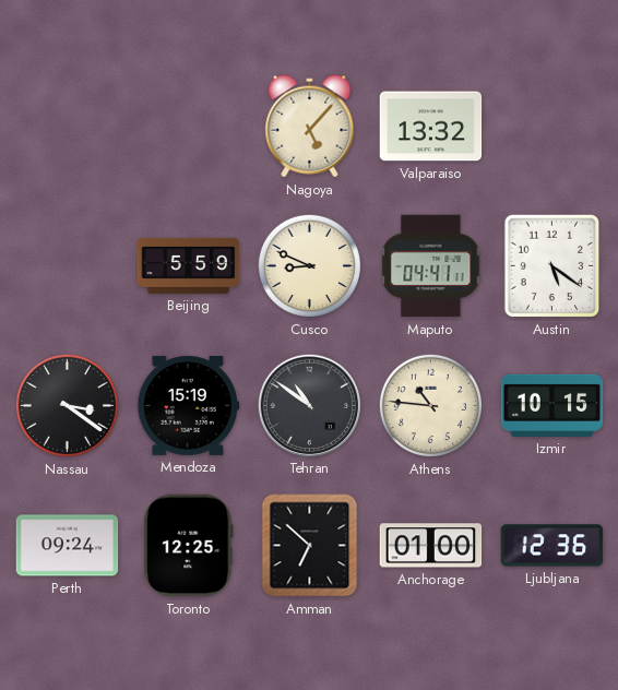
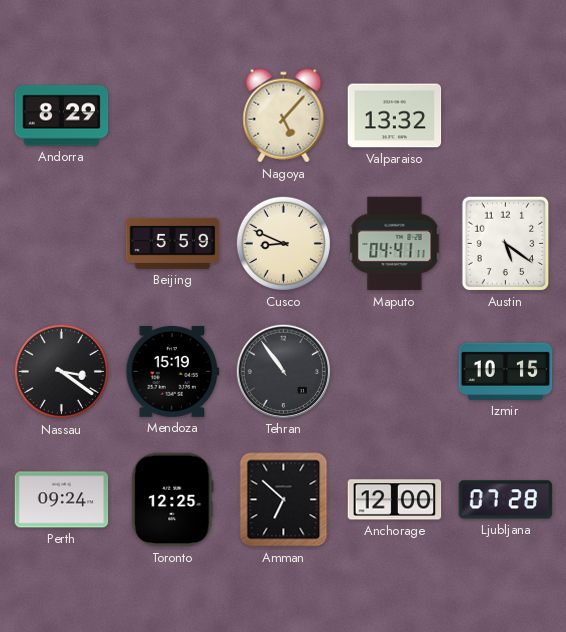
Andorra: none -> 8:29
Tehran: 10:51 -> 10:54
Athens: 10:46 -> none
Anchorage: 01:00 -> 12:00
Ljubljana: 12:36 -> 07:28
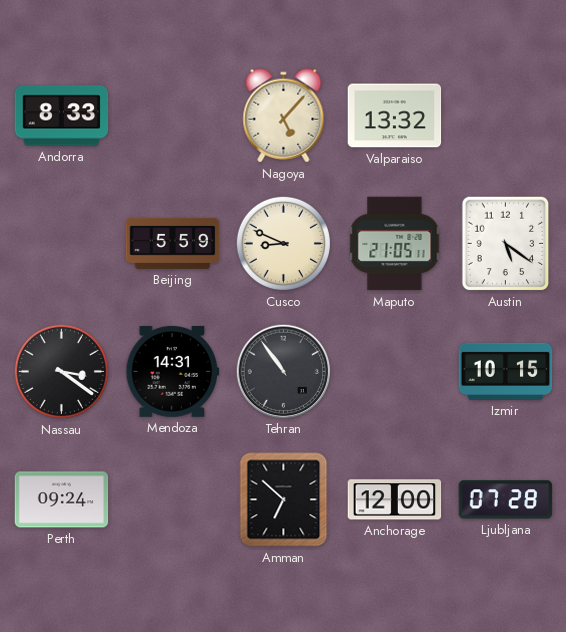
Andorra: 8:29 -> 8:33
Maputo: 04:41 -> 21:05
Mendoza: 15:19 -> 14:31
Toronto: 12:25 -> none
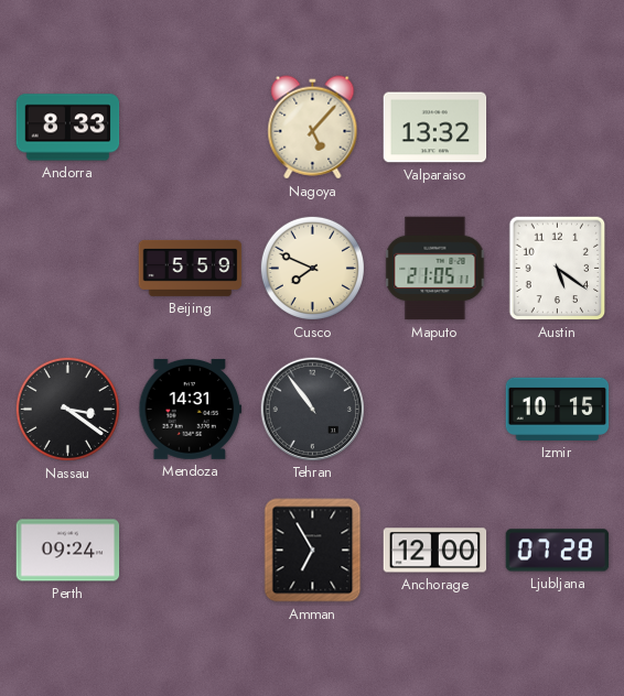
Cusco: 8:49 -> 7:49
Amman: 6:52 -> 6:55
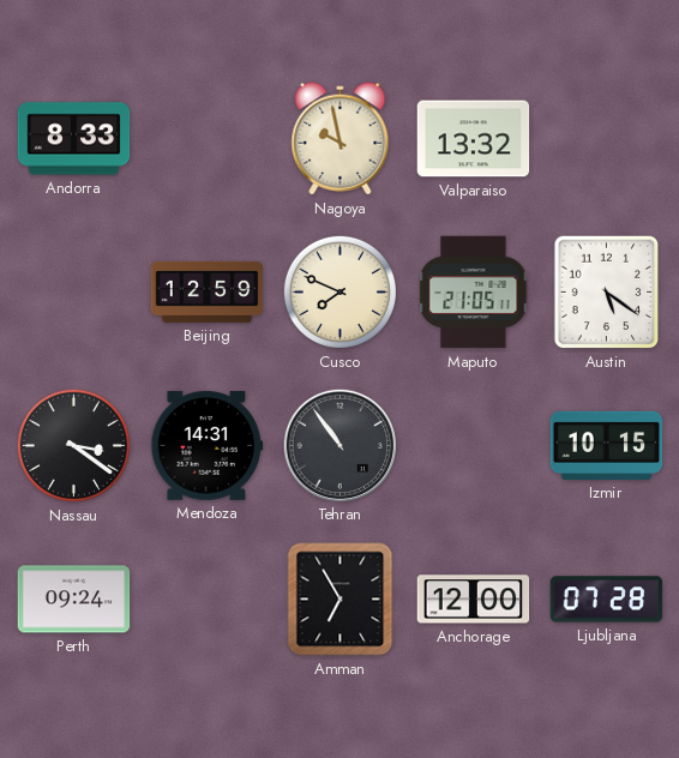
Nagoya: 5:07 -> 9:58
Beijing: 5:59 -> 12:59
